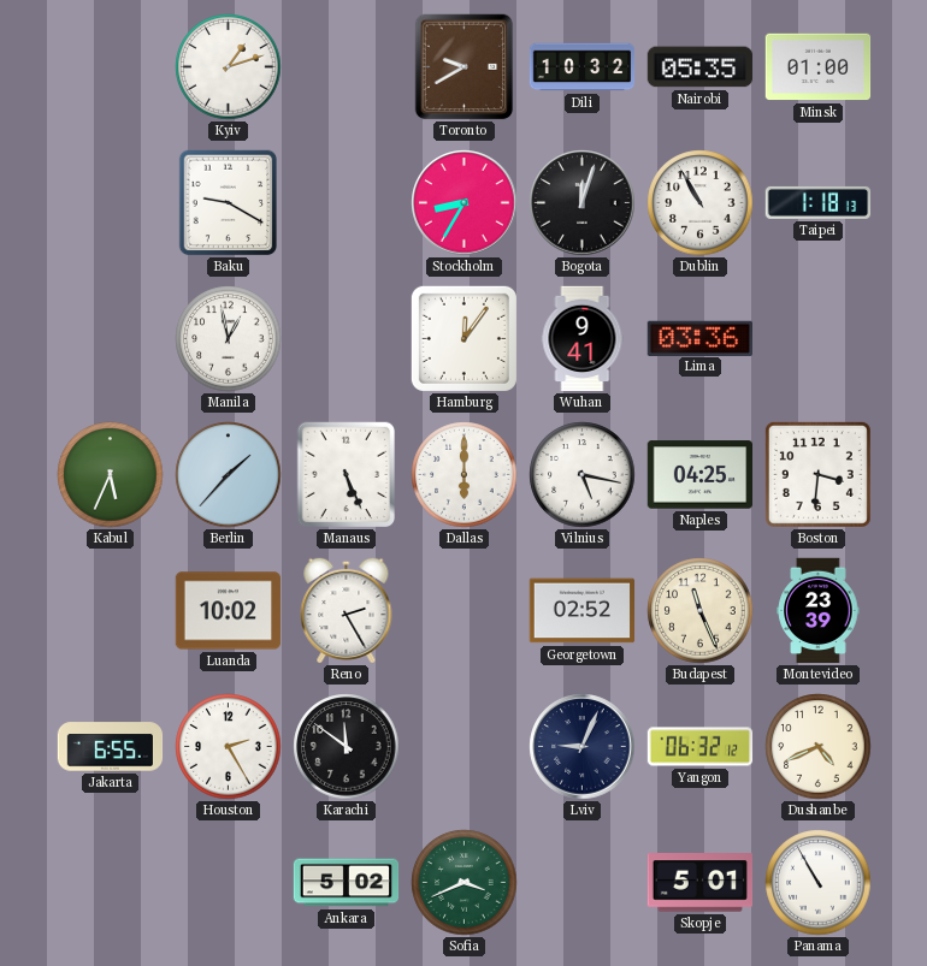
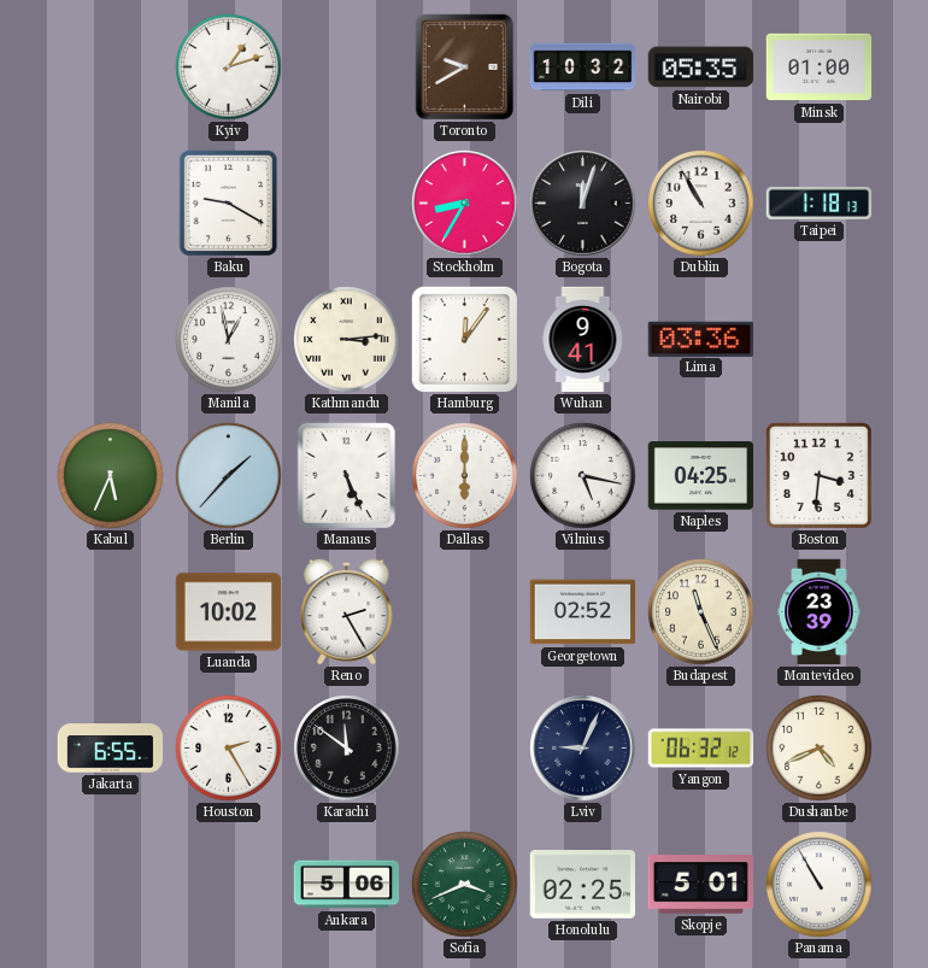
Kathmandu: none -> 3:14
Ankara: 5:02 -> 5:06
Honolulu: none -> 02:25
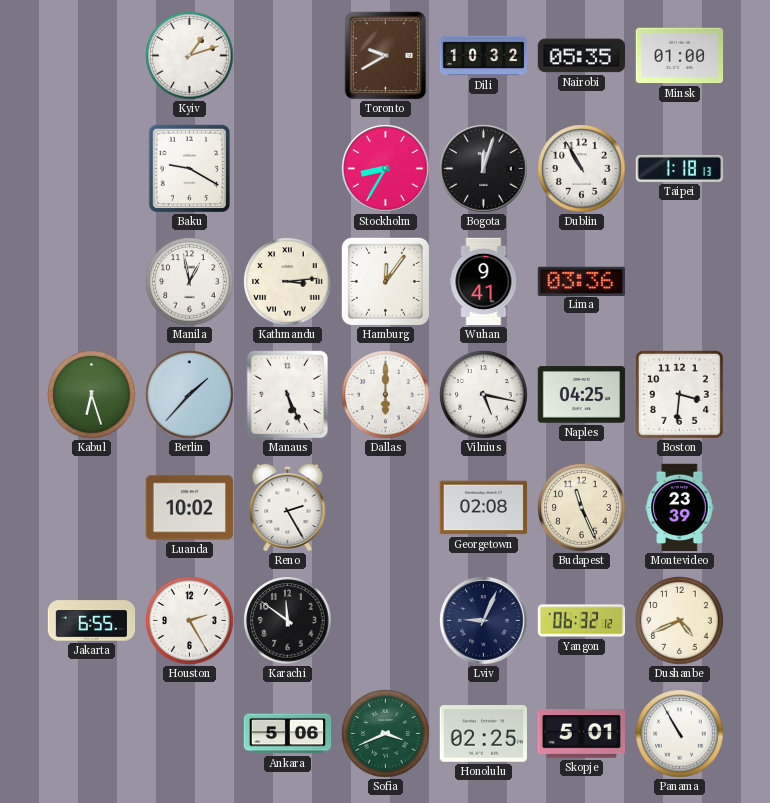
Kabul: 5:34 -> 6:27
Georgetown: 02:52 -> 02:08
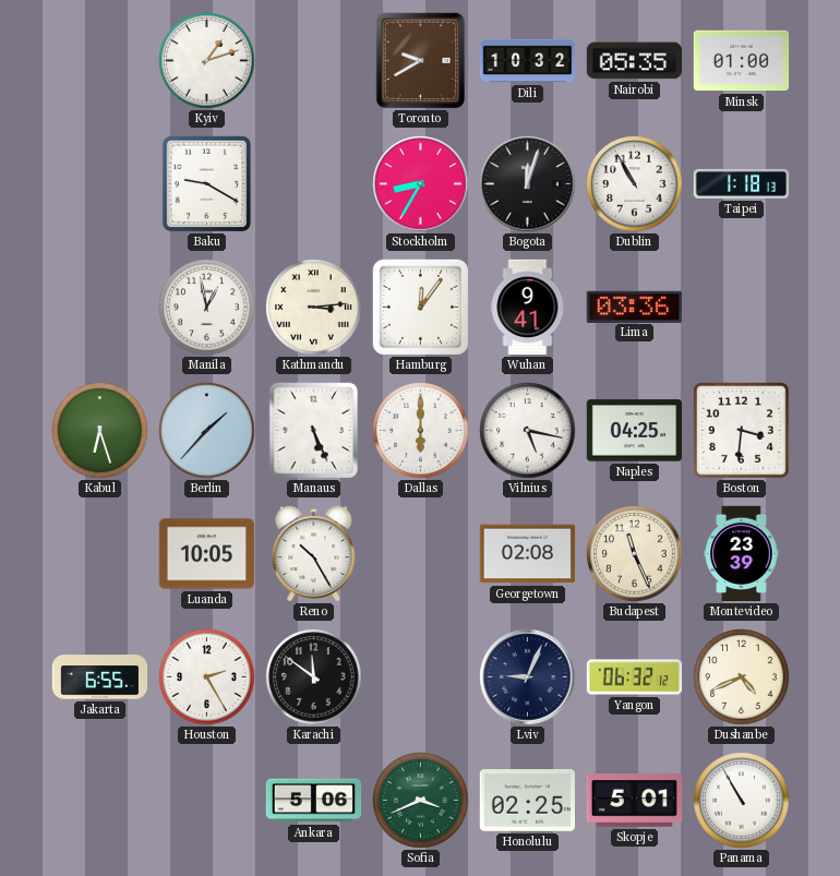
Luanda: 10:02 -> 10:05
Reno: 2:25 -> 10:25
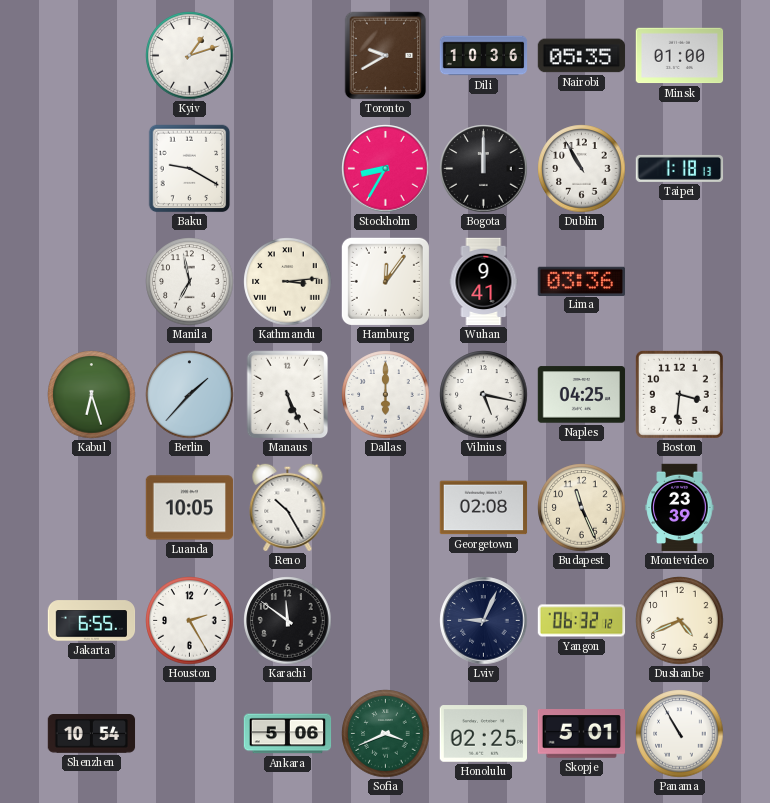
Dili: 10:32 -> 10:36
Bogota: 12:03 -> 12:00
Manila: 12:58 -> 6:58
Shenzhen: none -> 10:54
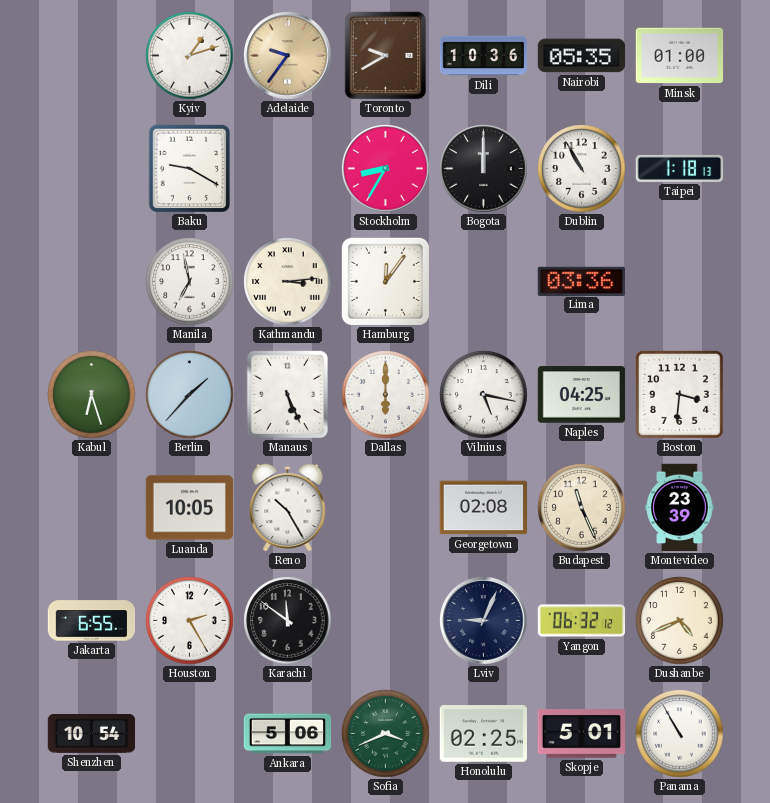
Adelaide: none -> 9:36
Wuhan: 9:41 -> none
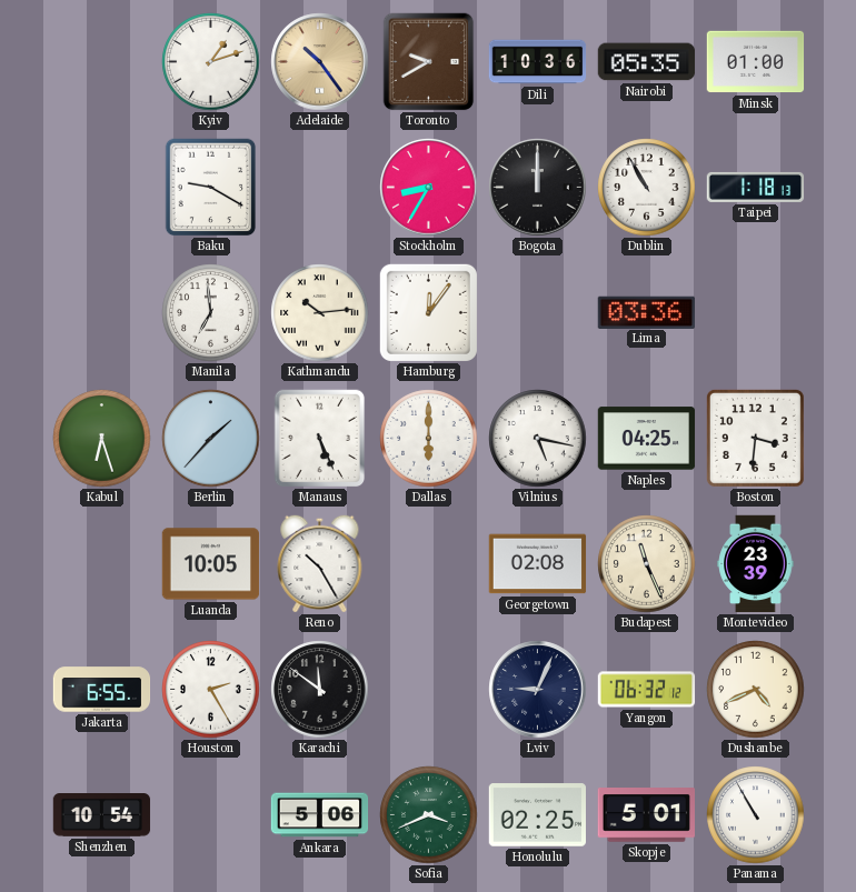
Adelaide: 9:36 -> 10:24
Manila: 6:58 -> 6:59
Kathmandu: 3:14 -> 10:14
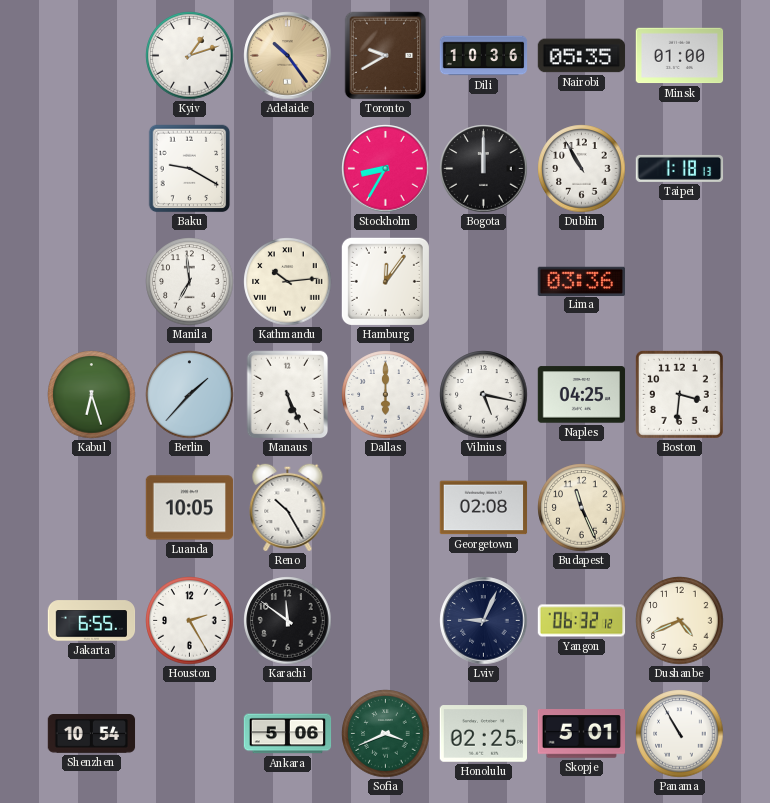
Montevideo: 23:39 -> none
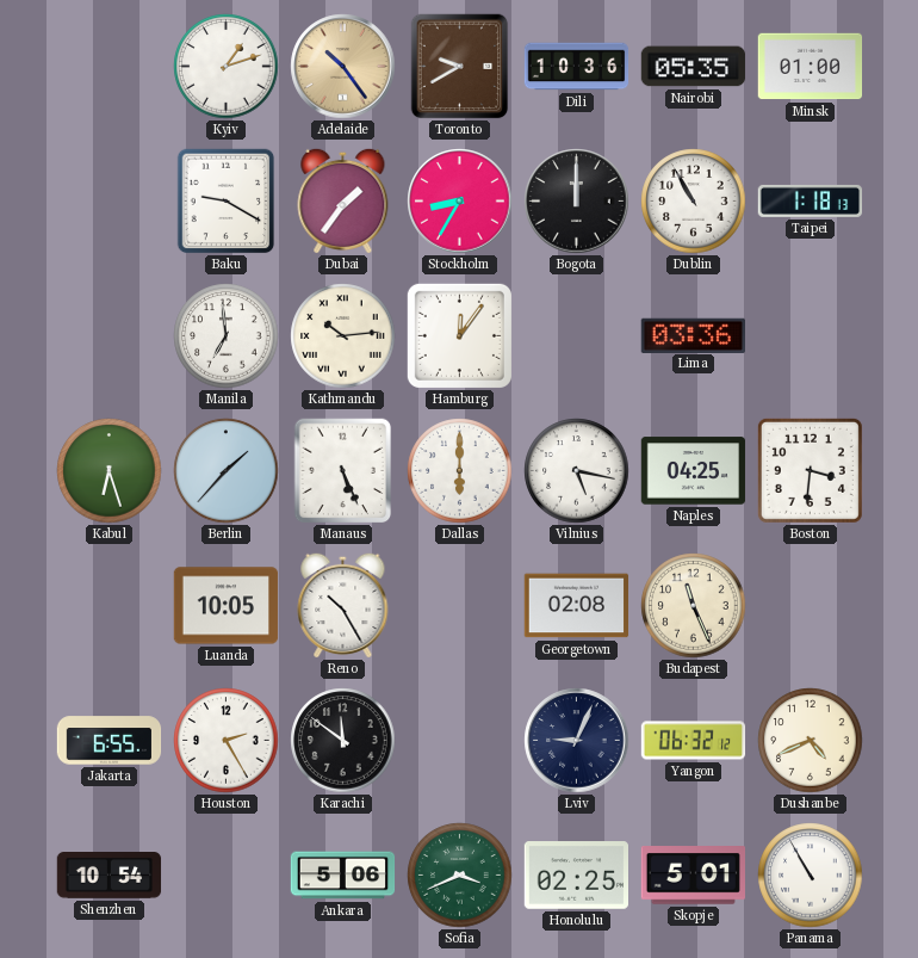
Dubai: none -> 1:36
